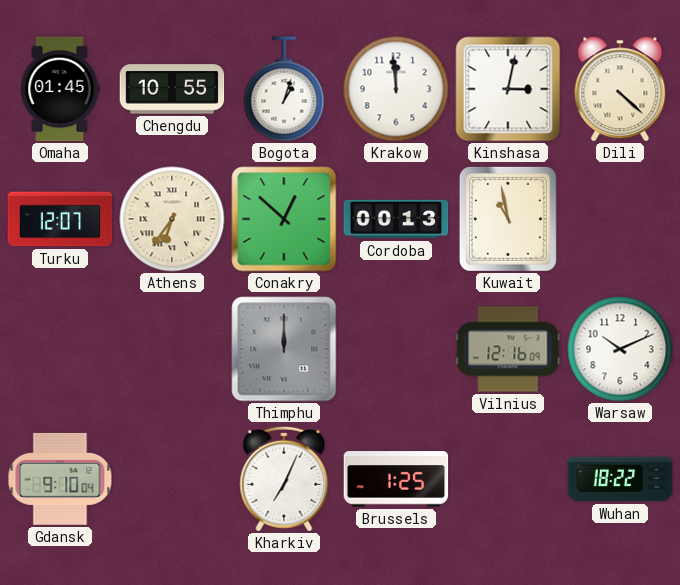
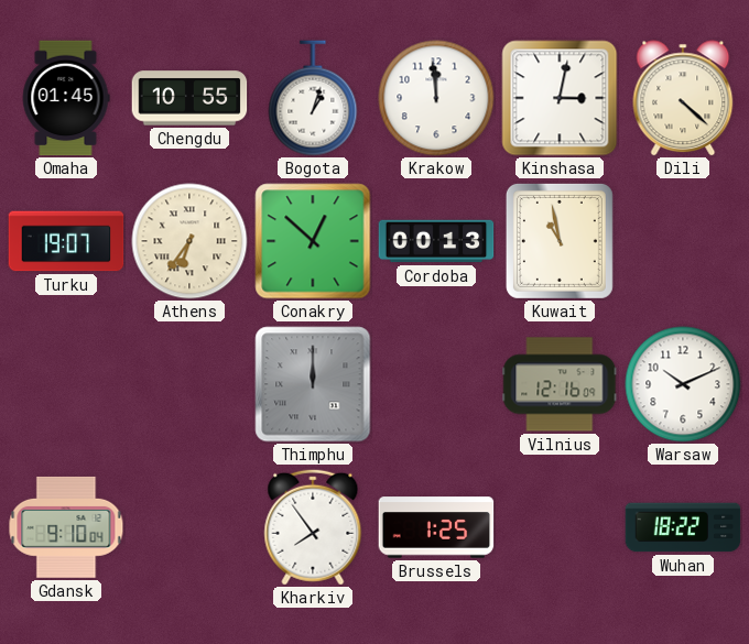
Turku: 12:07 -> 19:07
Kharkiv: 7:04 -> 7:54
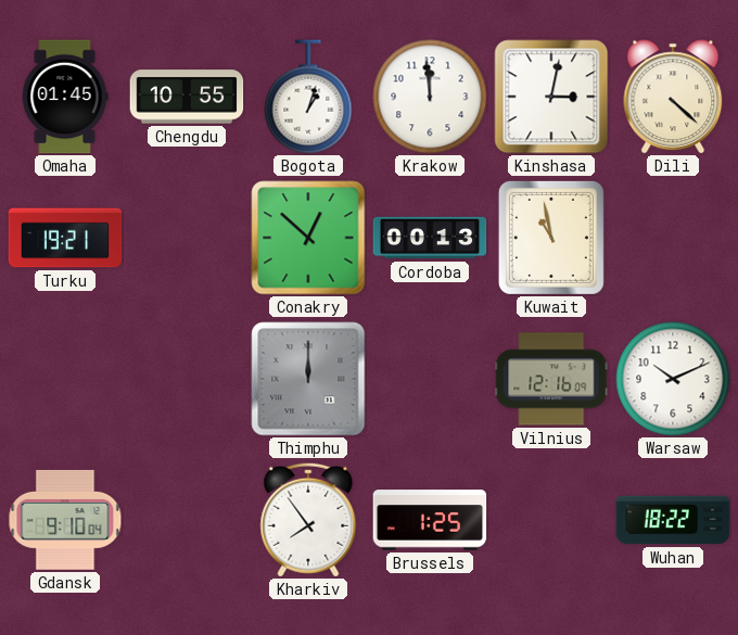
Turku: 19:07 -> 19:21
Athens: 6:36 -> none
